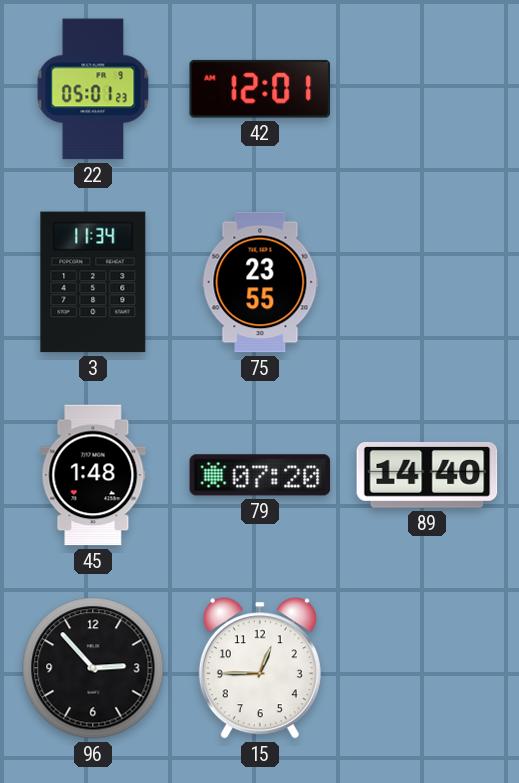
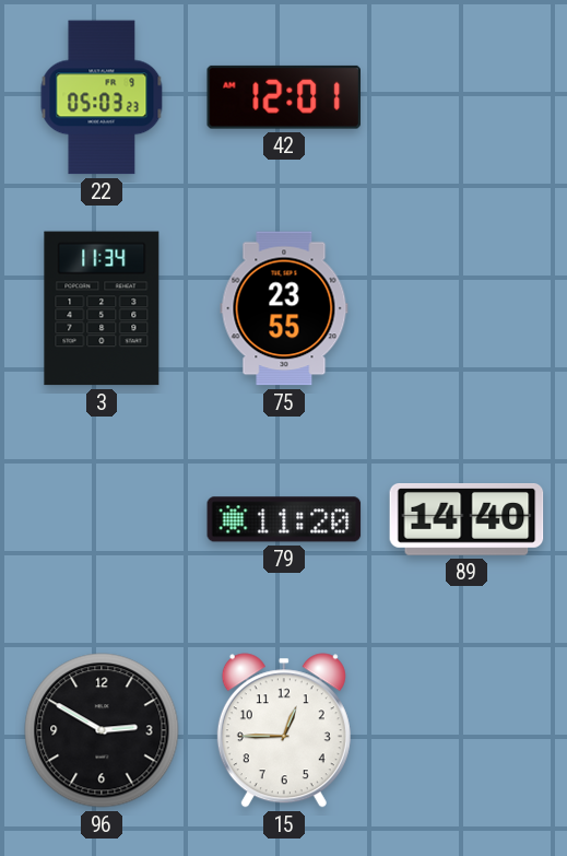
22: 05:01 -> 05:03
45: 1:48 -> none
79: 07:20 -> 11:20
96: 2:53 -> 2:50
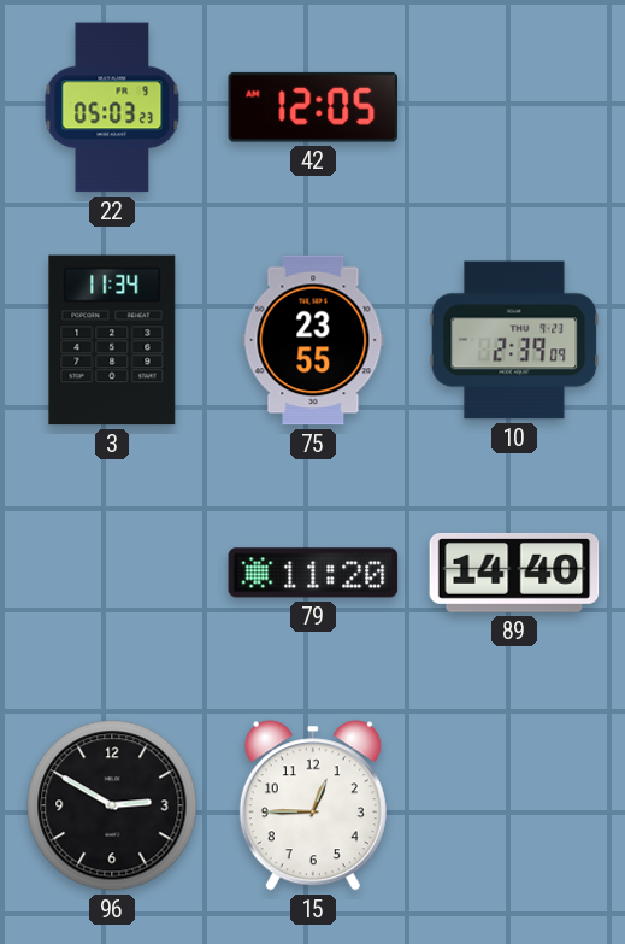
42: 12:01 -> 12:05
10: none -> 2:39
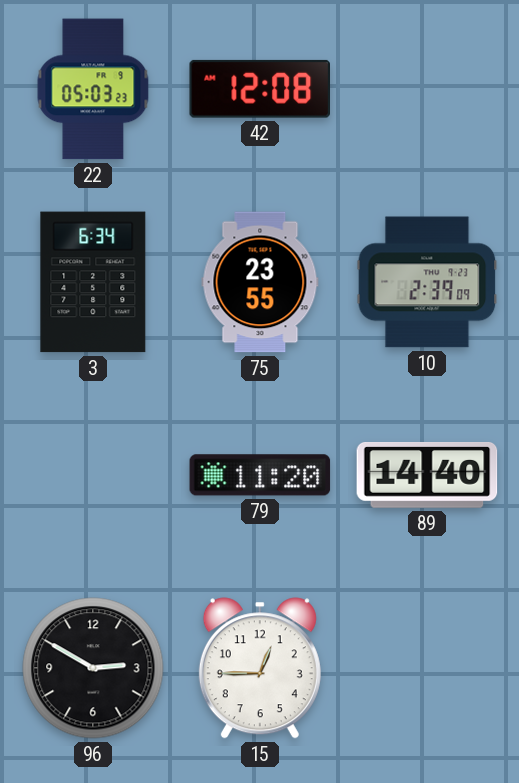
42: 12:05 -> 12:08
3: 11:34 -> 6:34
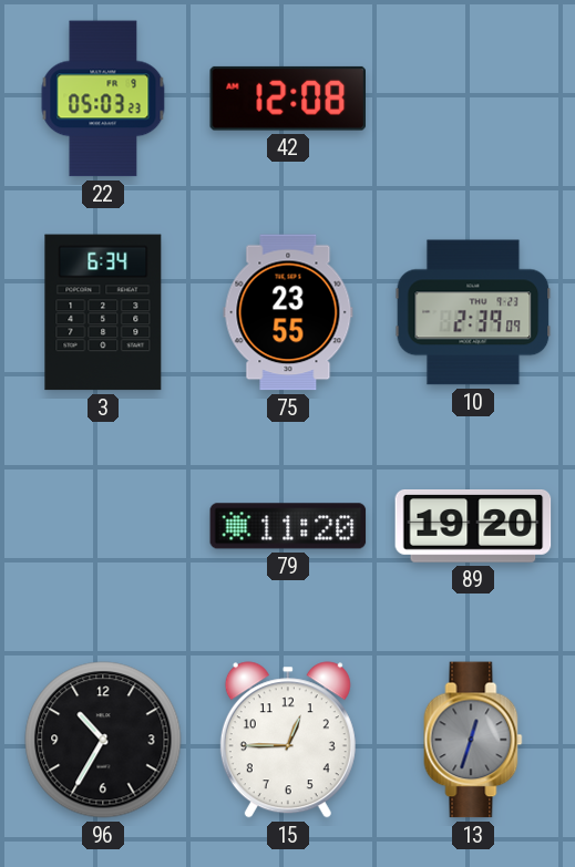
89: 14:40 -> 19:20
96: 2:50 -> 10:35
13: none -> 12:33
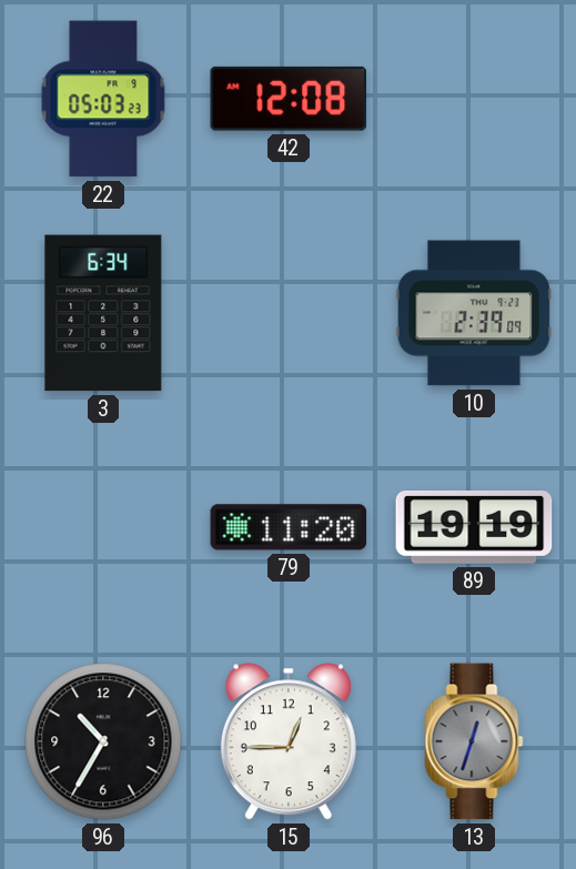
75: 23:55 -> none
89: 19:20 -> 19:19
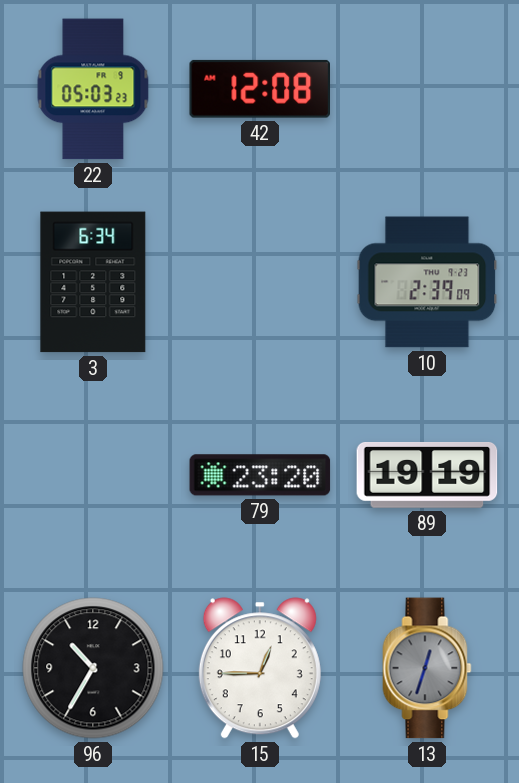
79: 11:20 -> 23:20
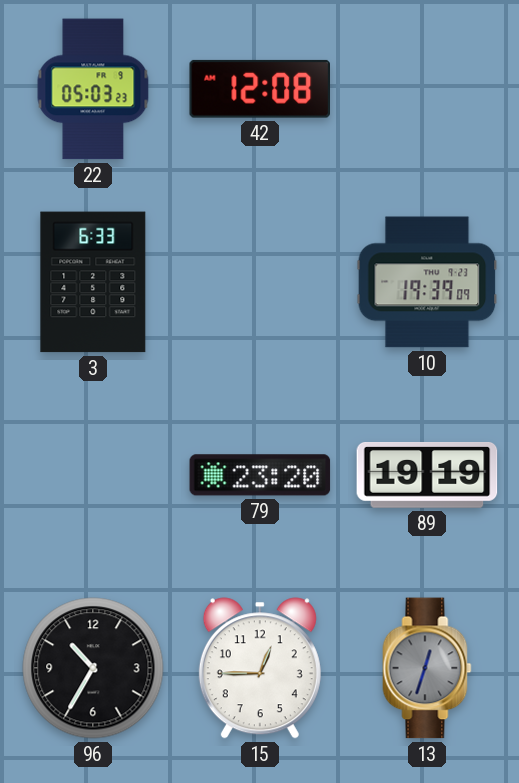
3: 6:34 -> 6:33
10: 2:39 -> 19:39
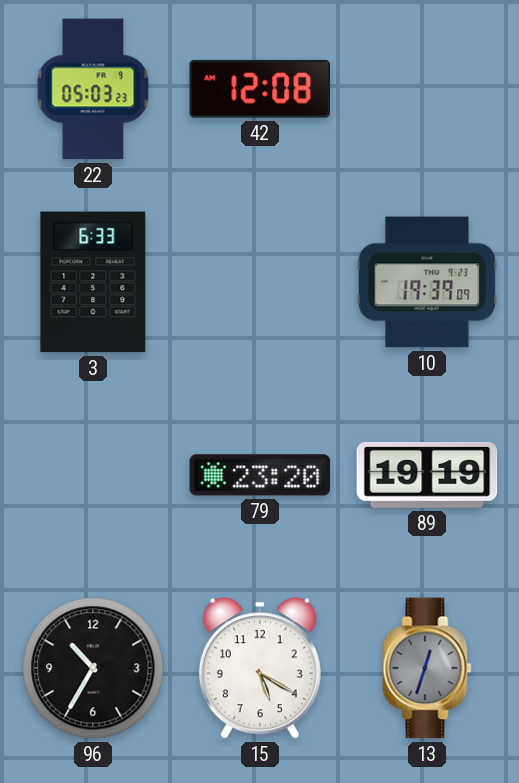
15: 12:45 -> 5:20
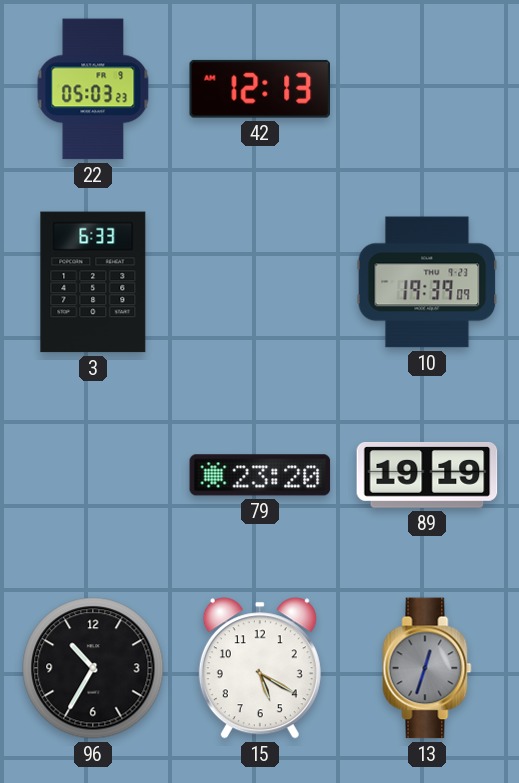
42: 12:08 -> 12:13
